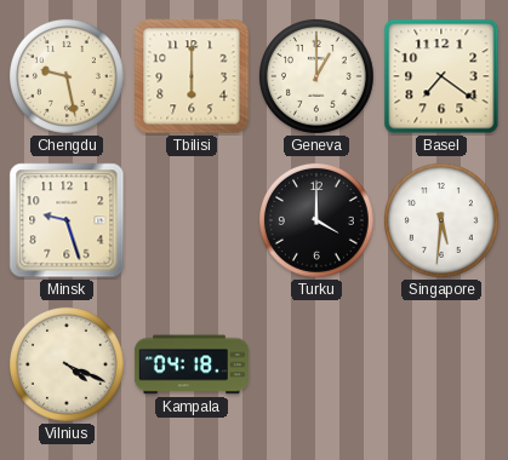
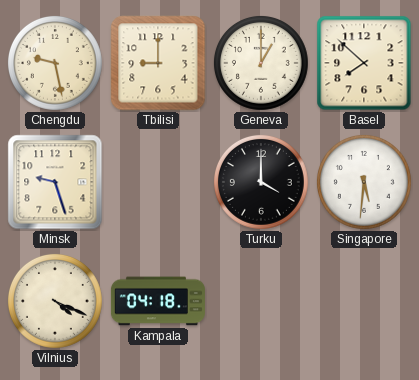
Tbilisi: 6:00 -> 9:00
Basel: 7:21 -> 7:52
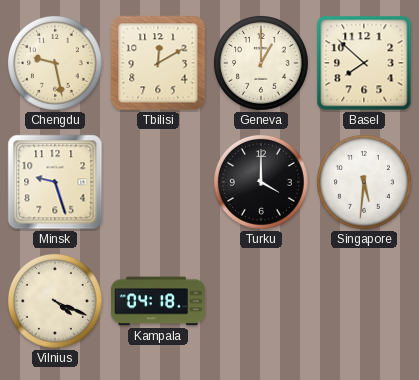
Tbilisi: 9:00 -> 12:10
